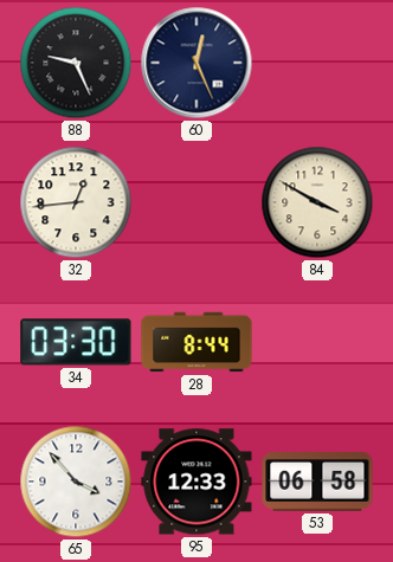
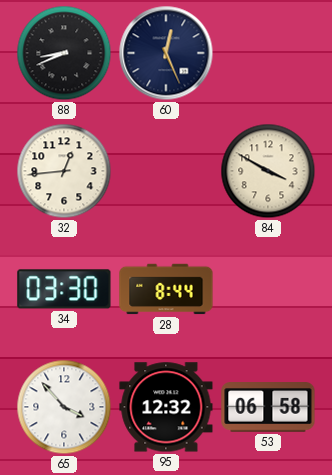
88: 9:26 -> 8:41
95: 12:33 -> 12:32
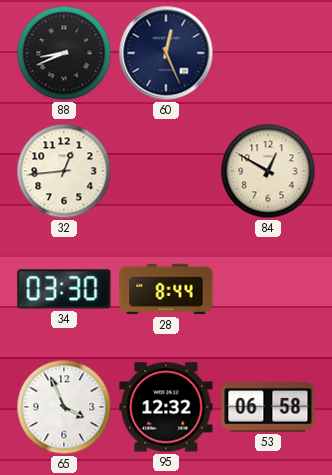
84: 3:50 -> 12:50
65: 3:53 -> 3:56
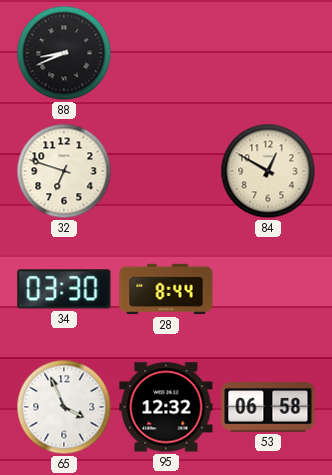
60: 12:26 -> none
32: 12:44 -> 6:48
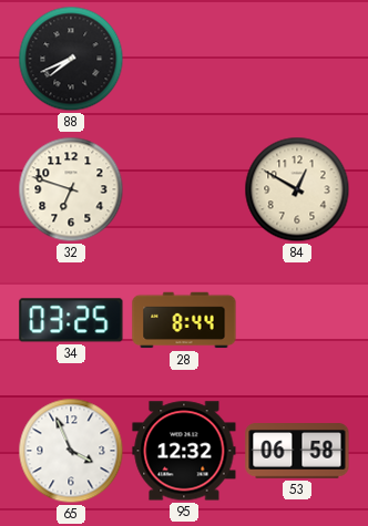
88: 8:41 -> 7:41
34: 03:30 -> 03:25
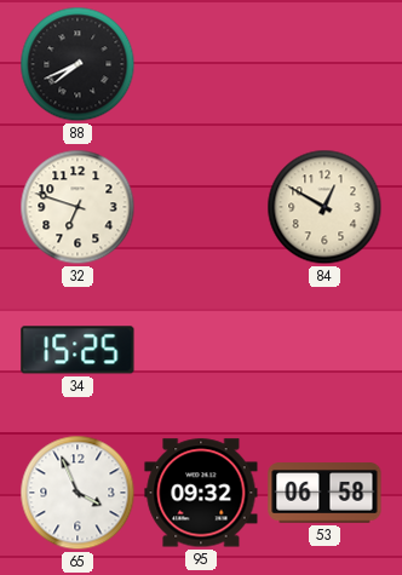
34: 03:25 -> 15:25
28: 8:44 -> none
95: 12:32 -> 09:32
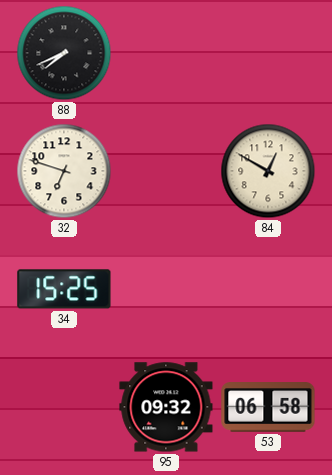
65: 3:56 -> none
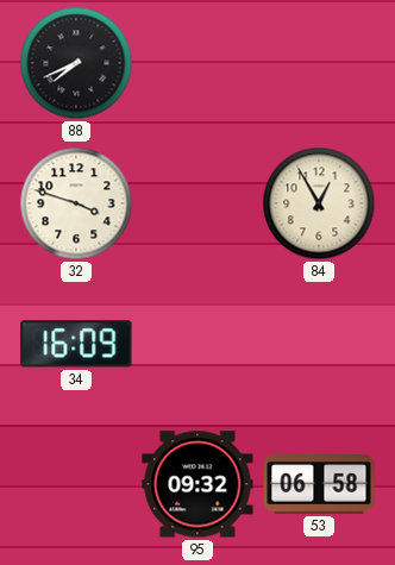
32: 6:48 -> 3:48
84: 12:50 -> 12:55
34: 15:25 -> 16:09
